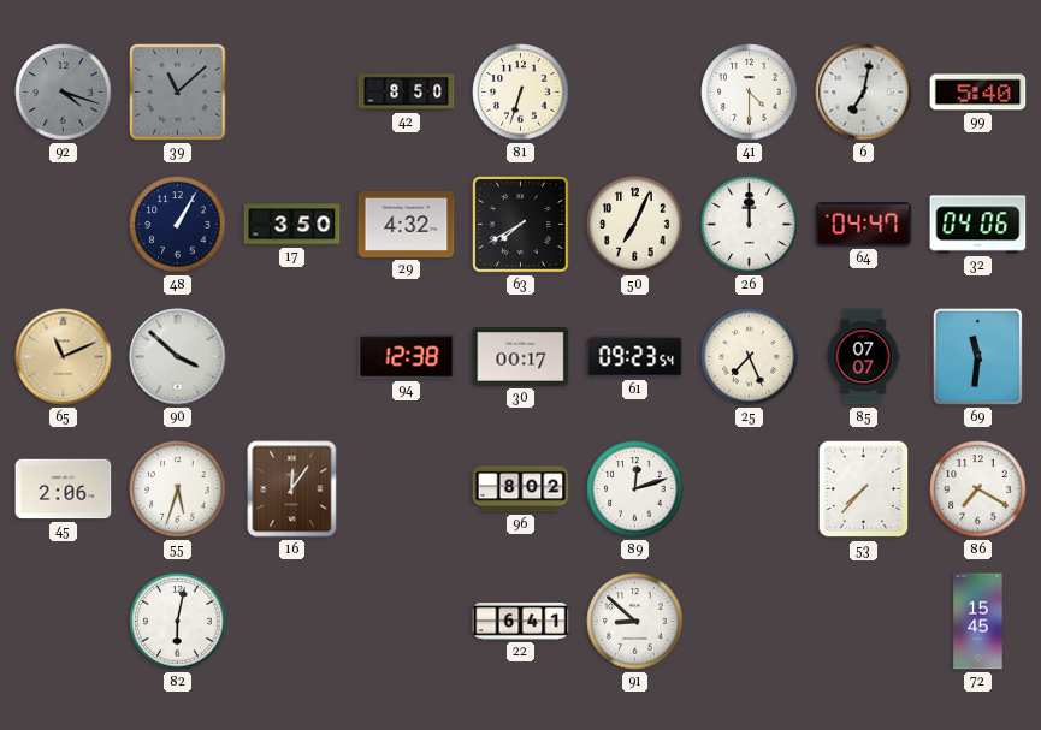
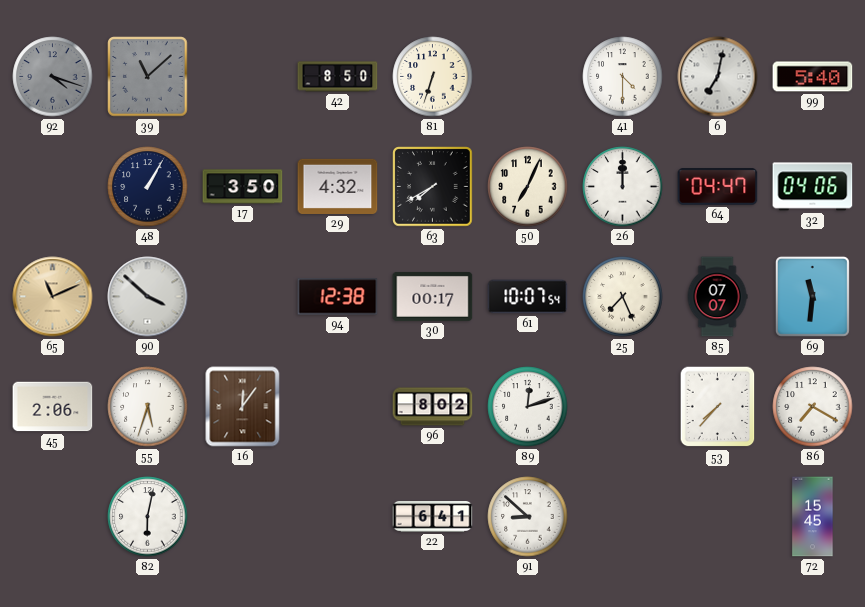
61: 09:23 -> 10:07
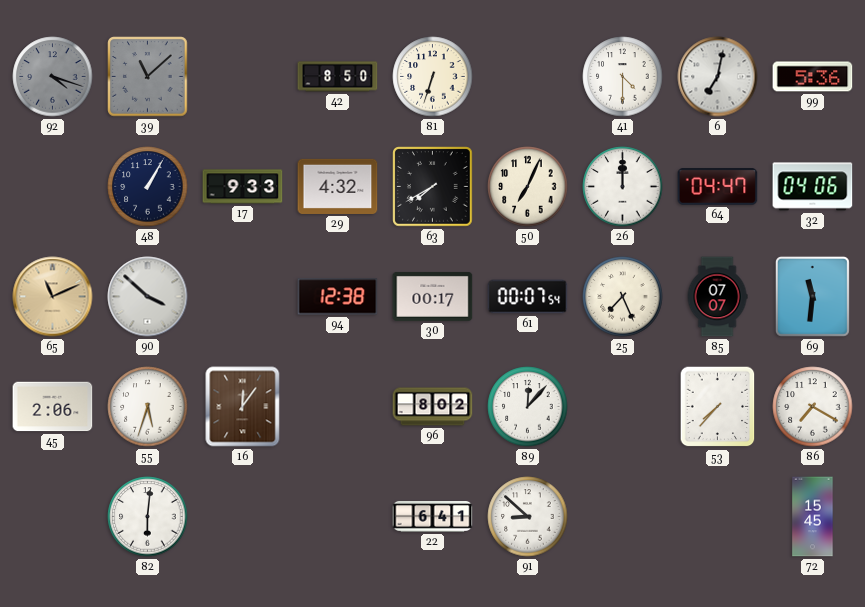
99: 5:40 -> 5:36
17: 3:50 -> 9:33
61: 10:07 -> 00:07
89: 12:12 -> 12:07
82: 6:02 -> 6:01
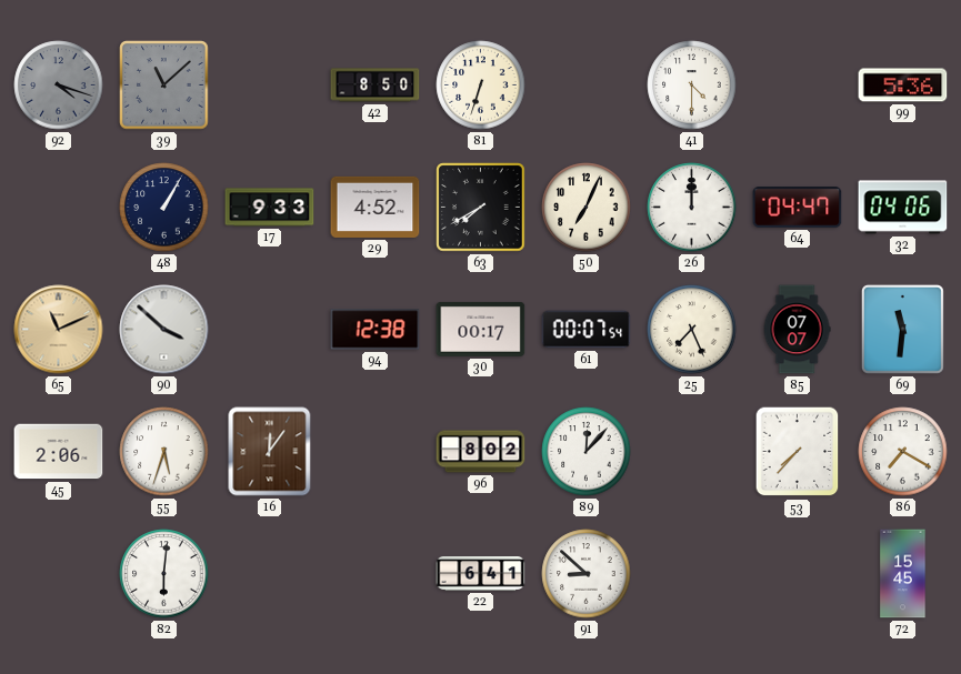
6: 7:02 -> none
29: 4:32 -> 4:52
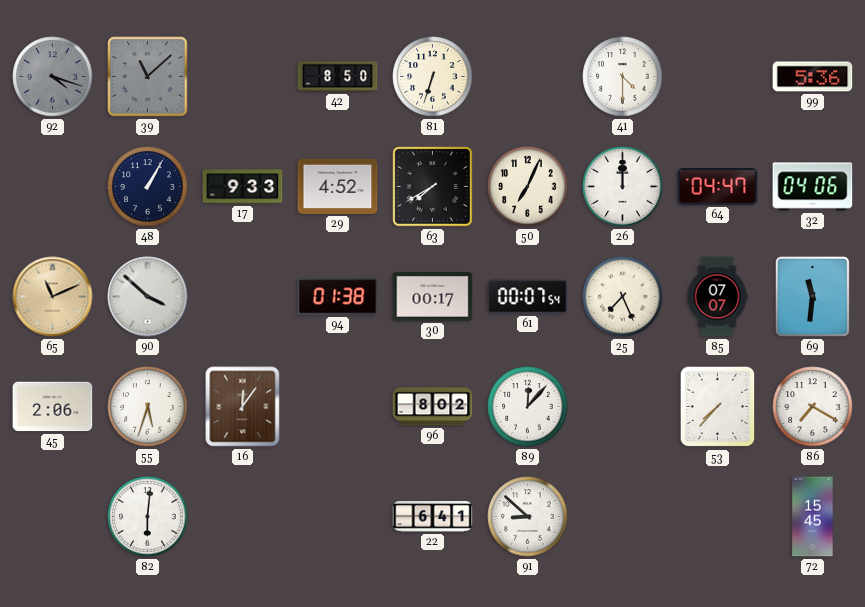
94: 12:38 -> 01:38
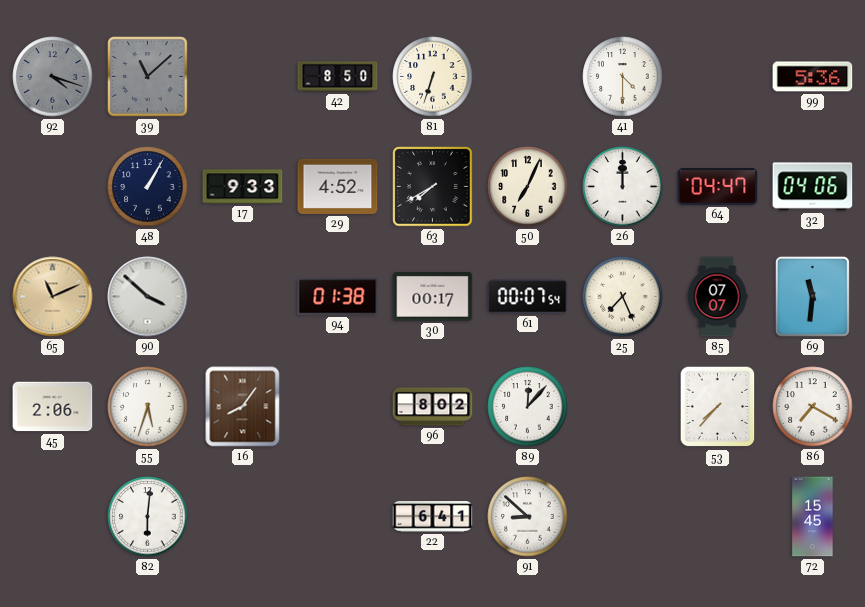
16: 12:06 -> 8:06
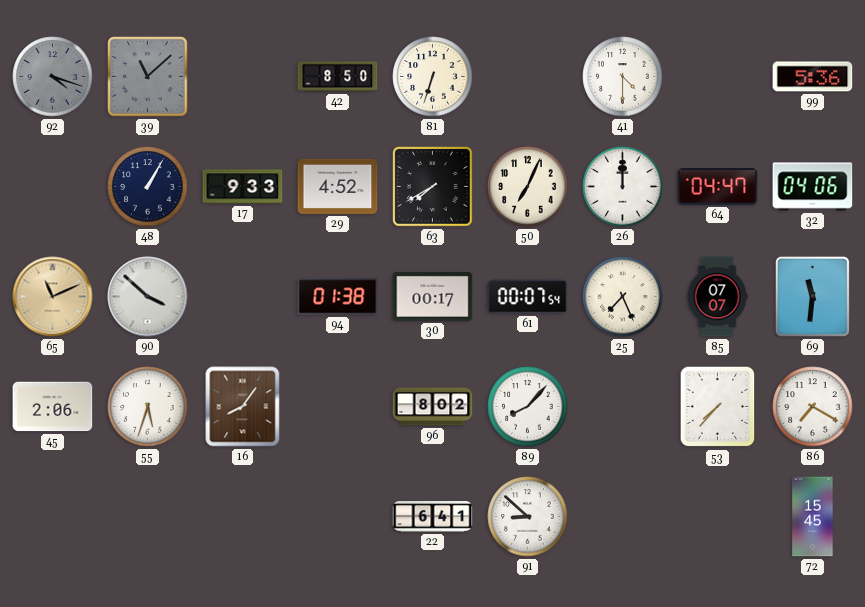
89: 12:07 -> 8:07
82: 6:01 -> none
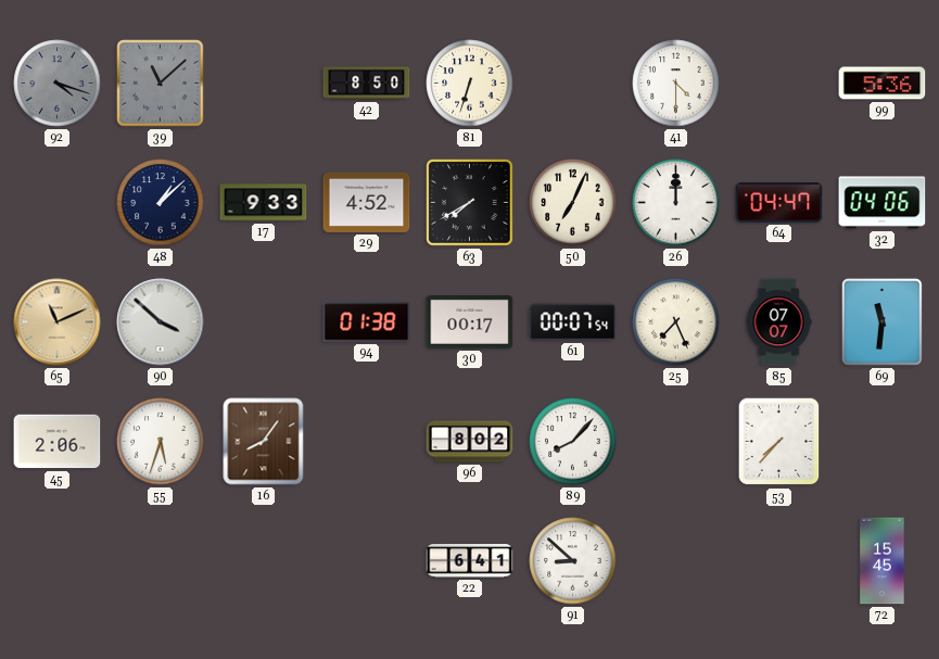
48: 1:05 -> 1:08
86: 7:20 -> none
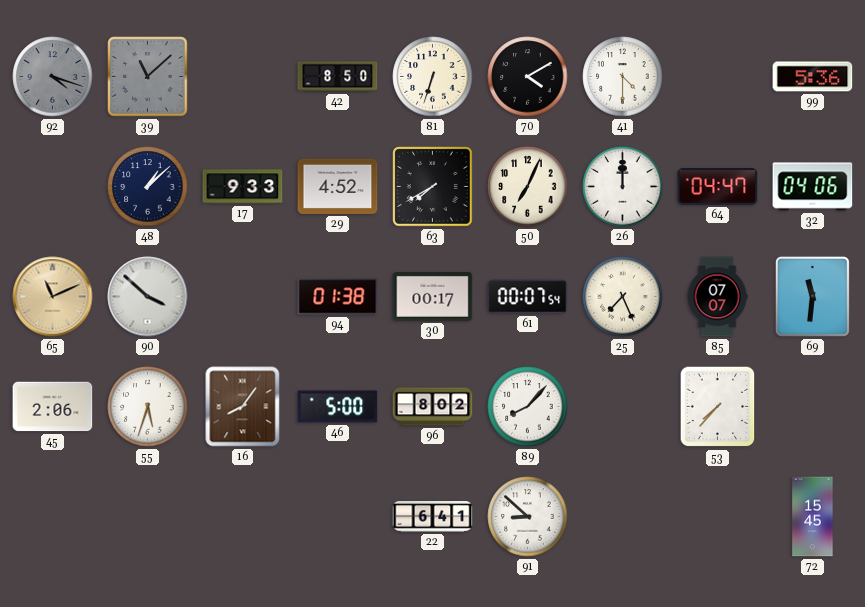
70: none -> 4:10
46: none -> 5:00
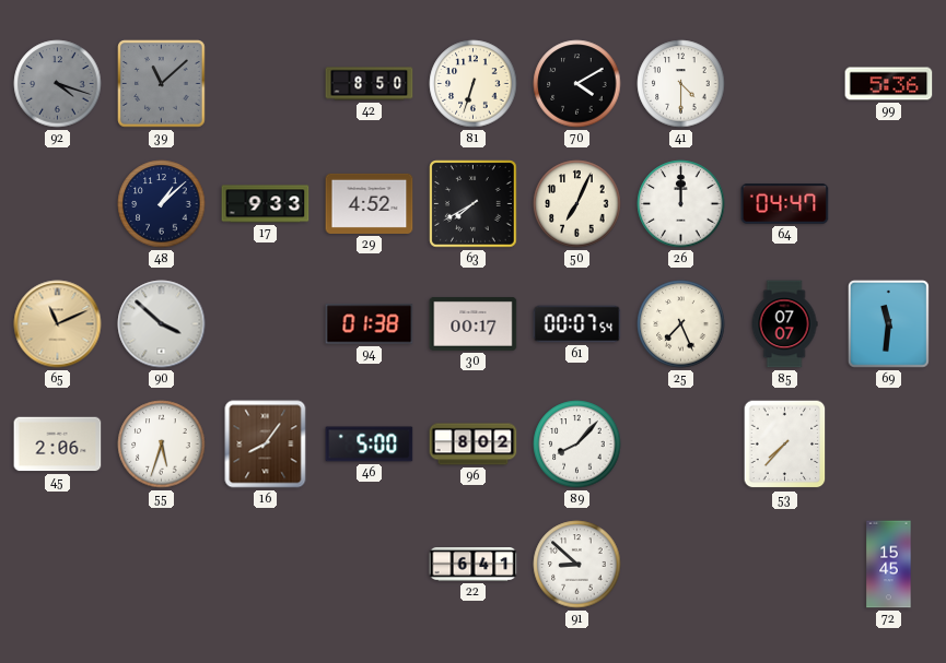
32: 04:06 -> none
